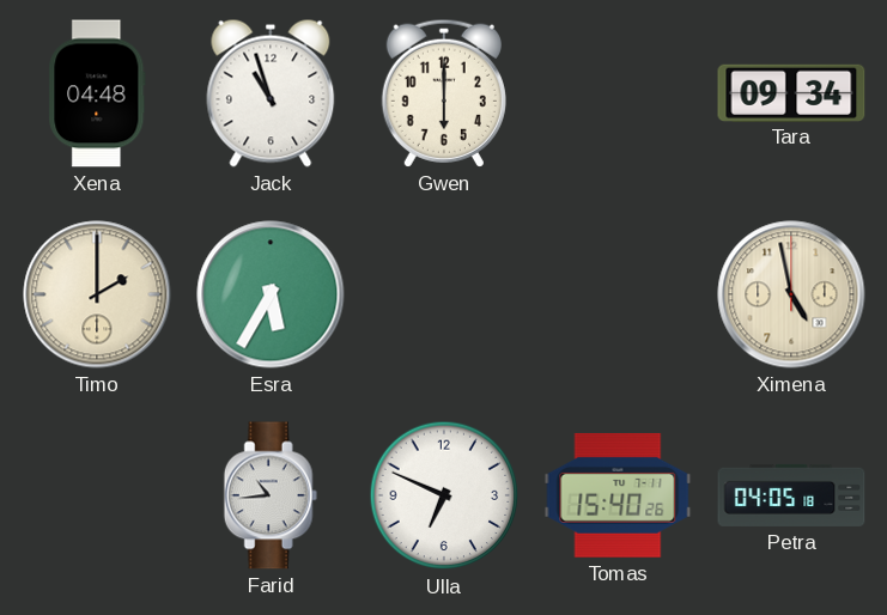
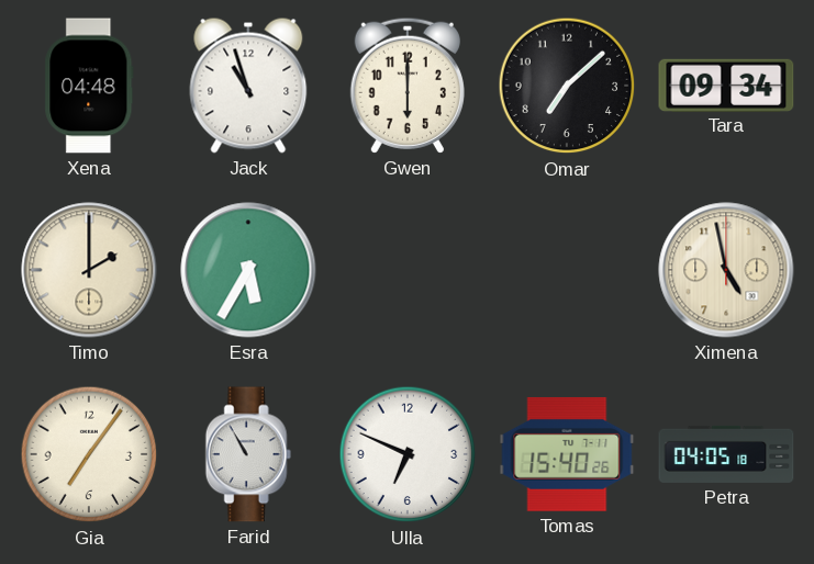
Omar: none -> 7:08
Gia: none -> 7:06
Farid: 10:44 -> 10:55
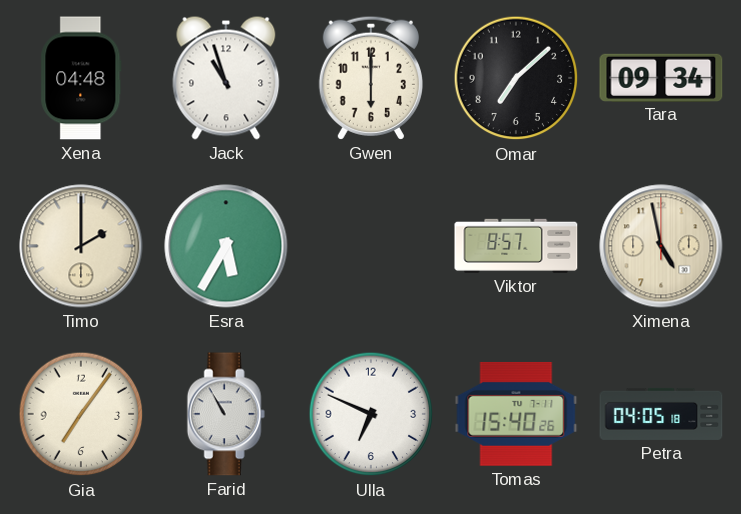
Viktor: none -> 8:57
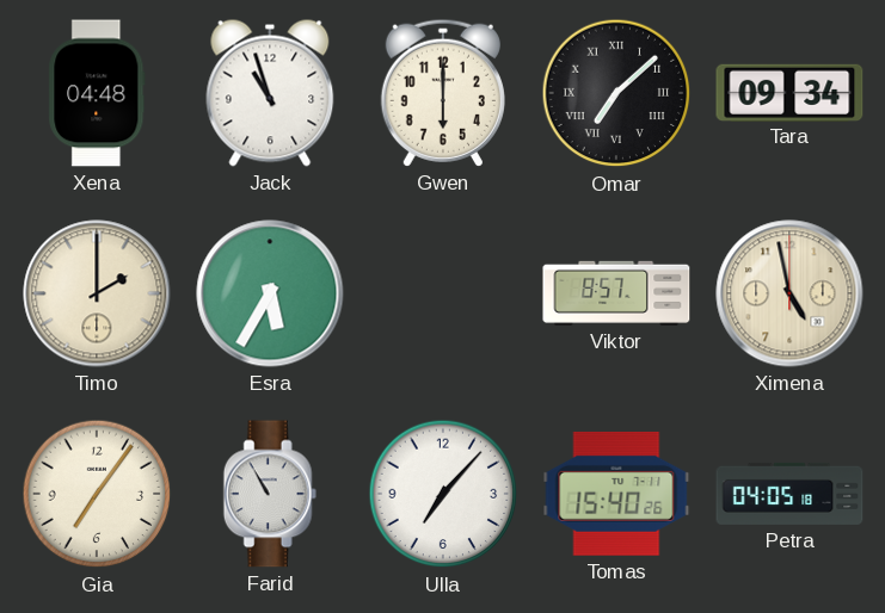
Omar numerals: Arabic -> Roman
Ulla: 6:49 -> 7:07
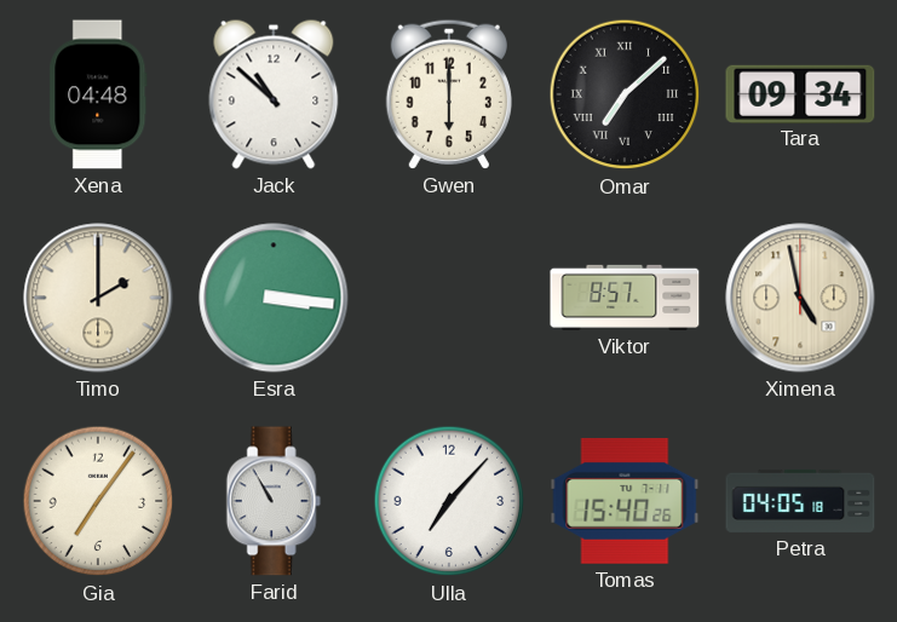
Jack: 10:57 -> 10:52
Esra: 5:35 -> 3:16
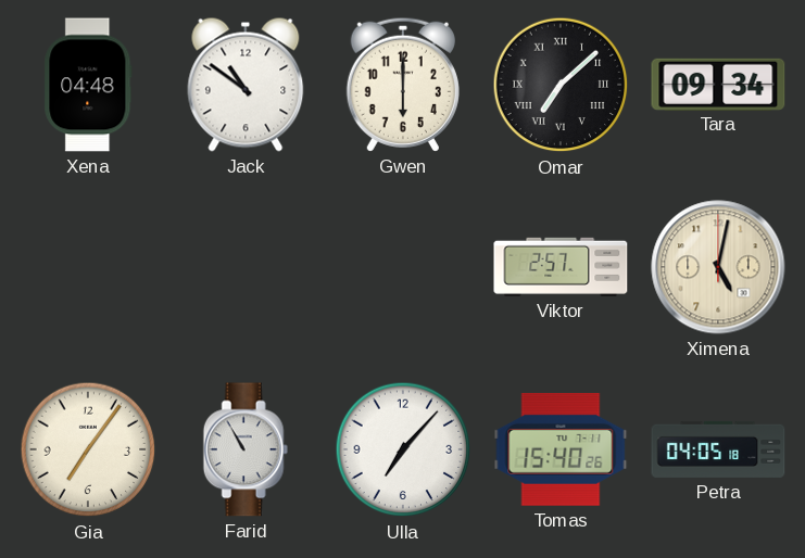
Jack: 10:52 -> 10:51
Timo: 2:00 -> none
Esra: 3:16 -> none
Viktor: 8:57 -> 2:57
Ximena: 4:58 -> 5:02
